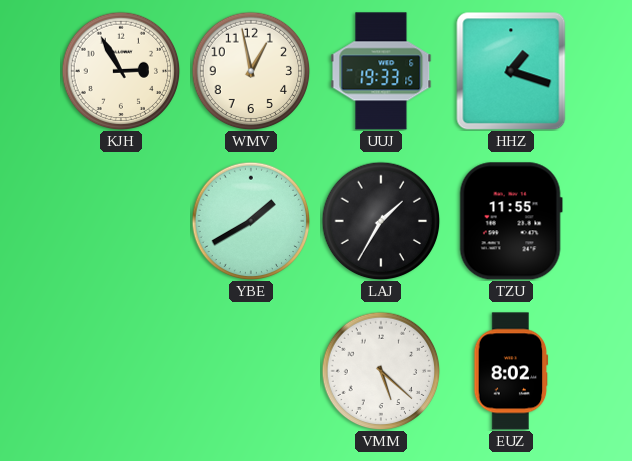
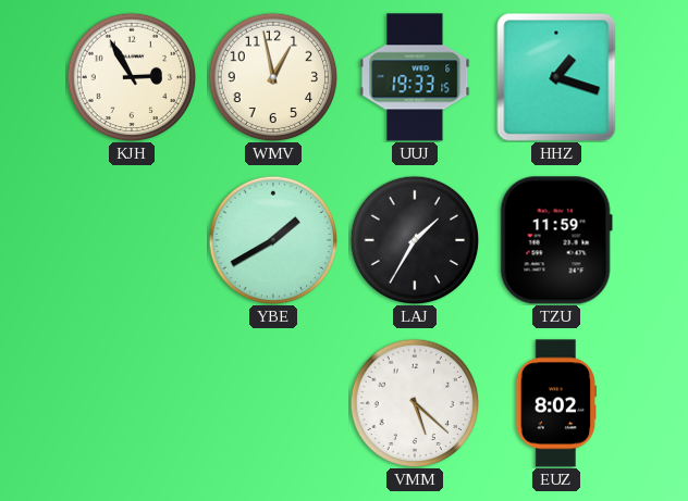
TZU: 11:55 -> 11:59
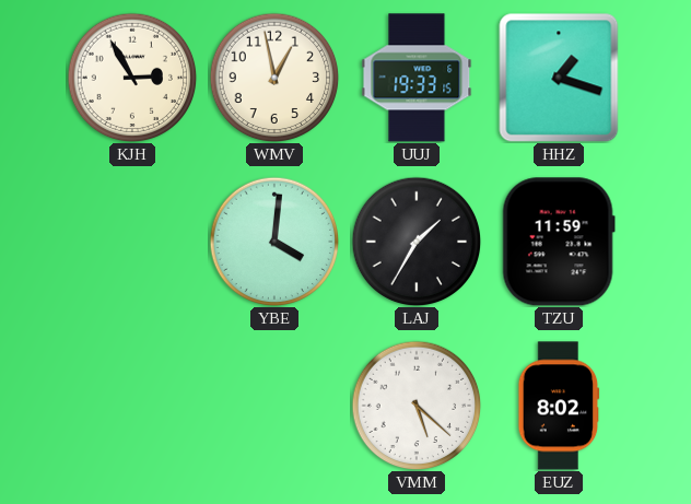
YBE: 1:40 -> 4:01
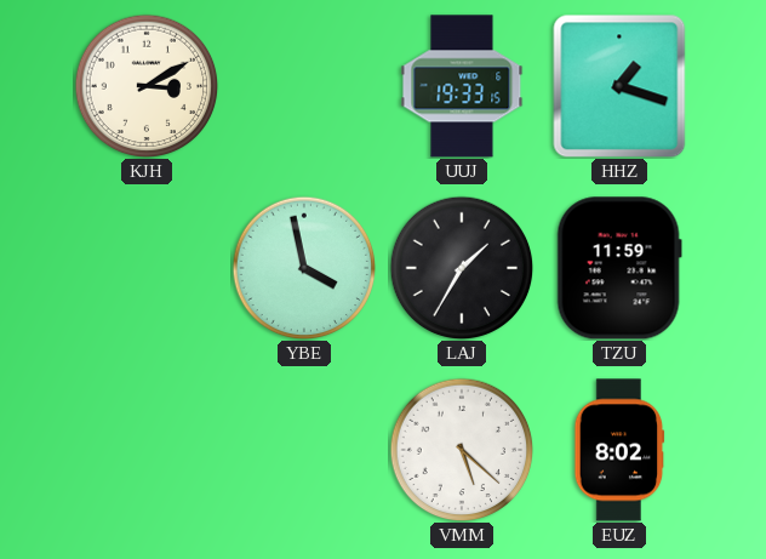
KJH: 2:55 -> 3:10
WMV: 12:58 -> none
YBE: 4:01 -> 3:58
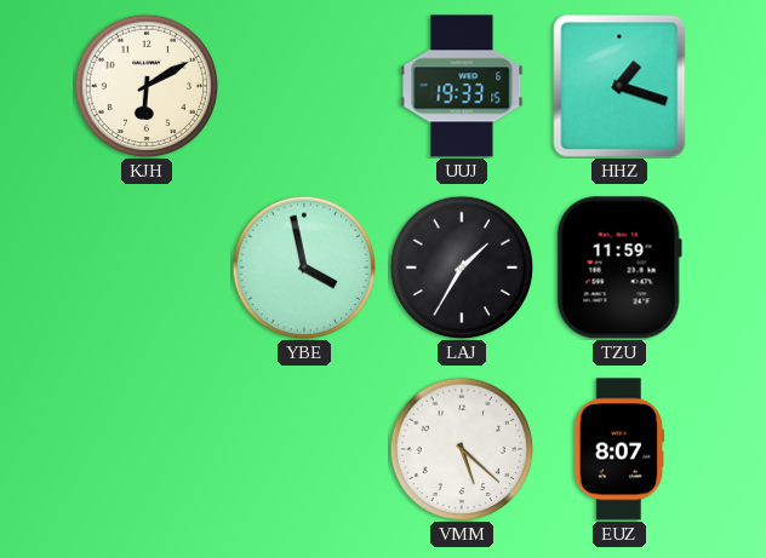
KJH: 3:10 -> 6:10
EUZ: 8:02 -> 8:07
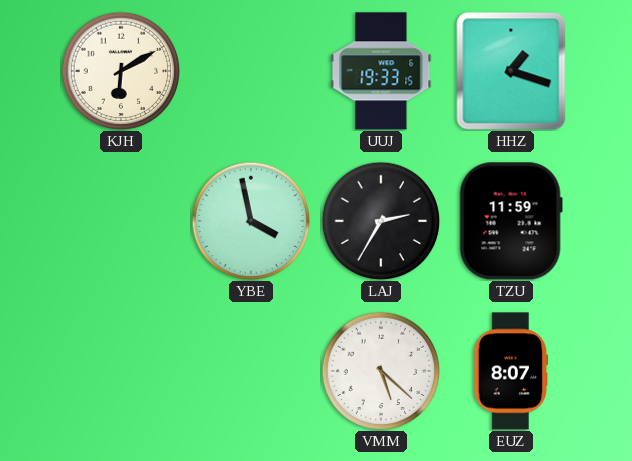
LAJ: 1:35 -> 2:35
